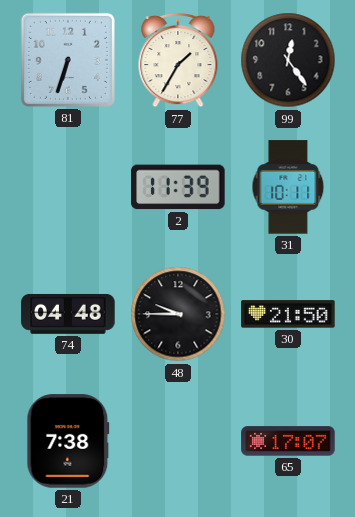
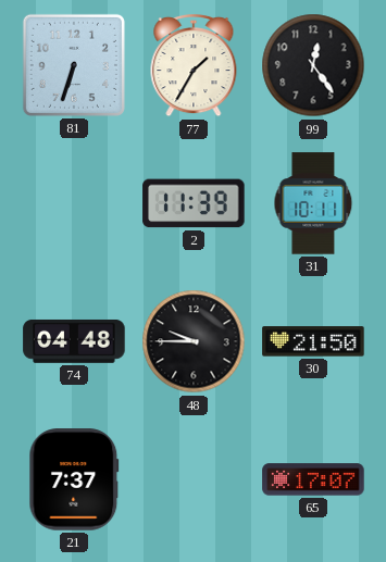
21: 7:38 -> 7:37
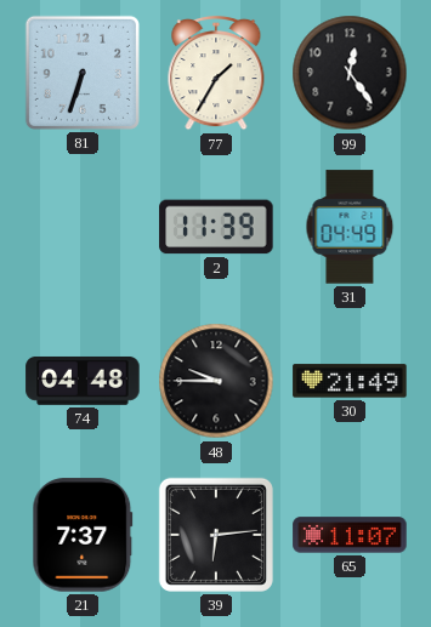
31: 10:11 -> 04:49
30: 21:50 -> 21:49
39: none -> 6:14
65: 17:07 -> 11:07
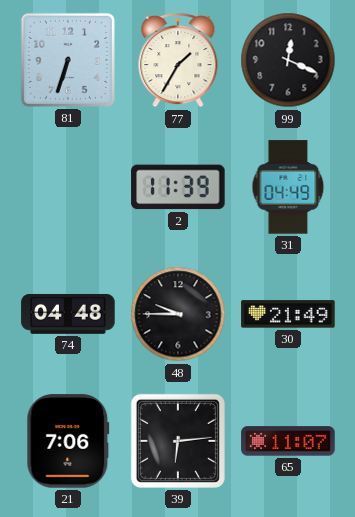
99: 12:24 -> 12:19
21: 7:37 -> 7:06
